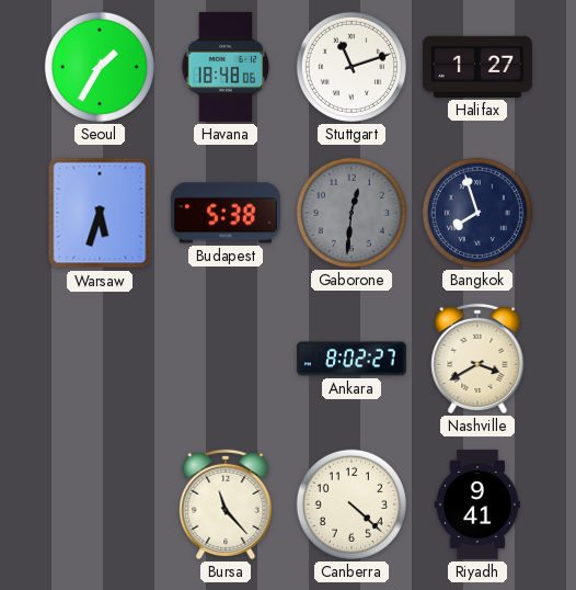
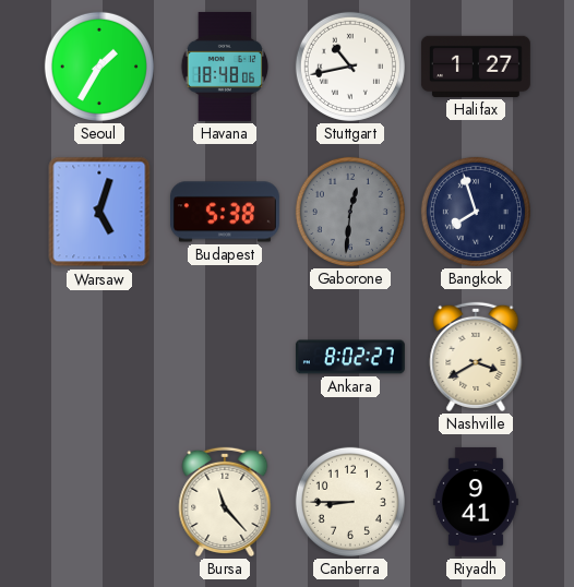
Stuttgart: 11:12 -> 10:43
Warsaw: 5:33 -> 5:03
Canberra: 4:22 -> 8:45
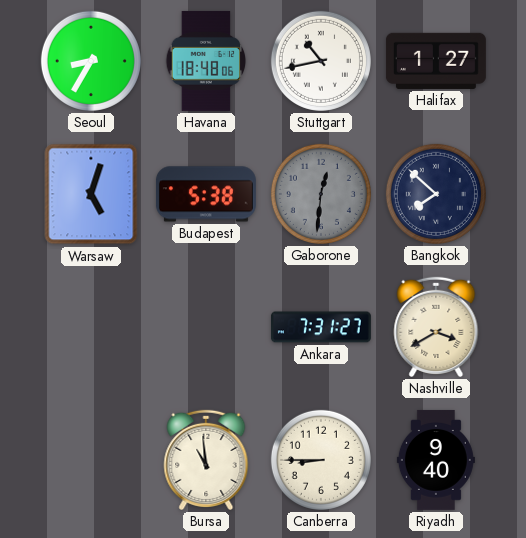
Seoul: 1:35 -> 8:35
Bangkok: 7:57 -> 7:52
Ankara: 8:02 -> 7:31
Bursa: 11:23 -> 10:59
Riyadh: 9:41 -> 9:40
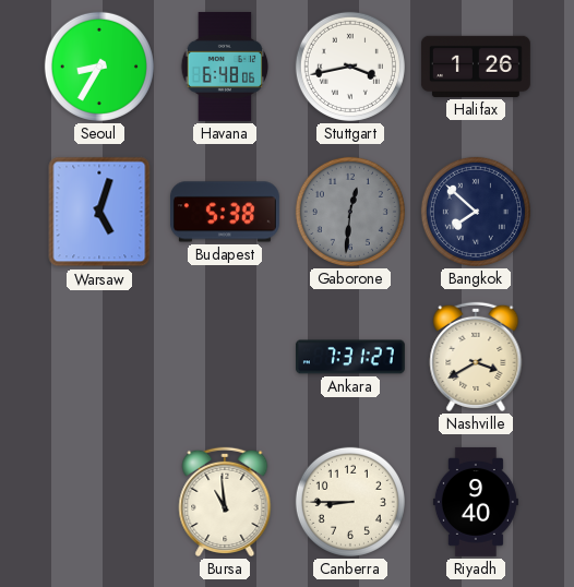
Havana: 18:48 -> 6:48
Stuttgart: 10:43 -> 3:43
Halifax: 1:27 -> 1:26
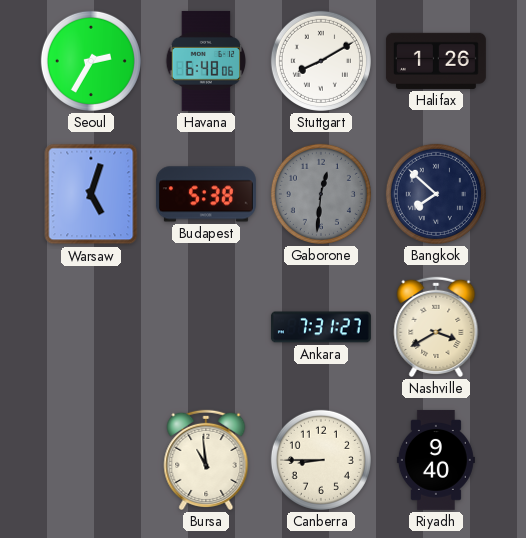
Seoul: 8:35 -> 2:35
Stuttgart: 3:43 -> 8:10
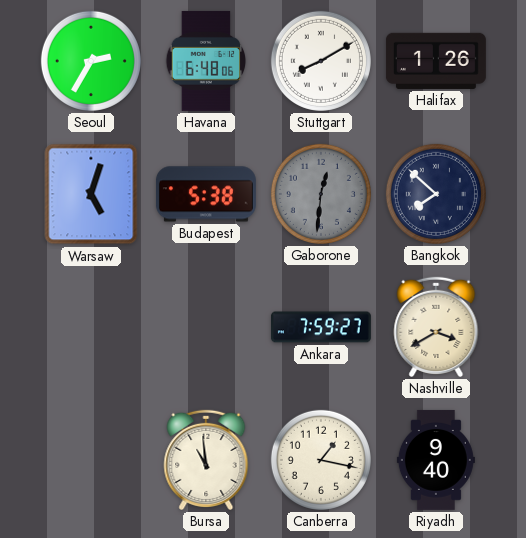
Ankara: 7:31 -> 7:59
Canberra: 8:45 -> 1:17
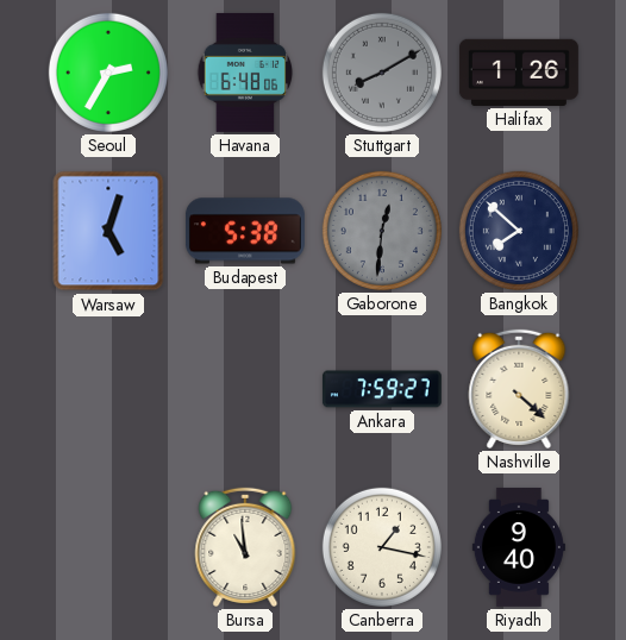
Stuttgart dial: white -> grey
Nashville: 3:40 -> 4:22
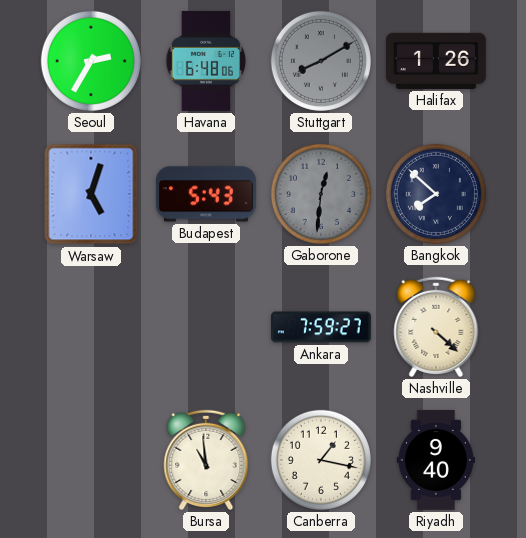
Budapest: 5:38 -> 5:43
